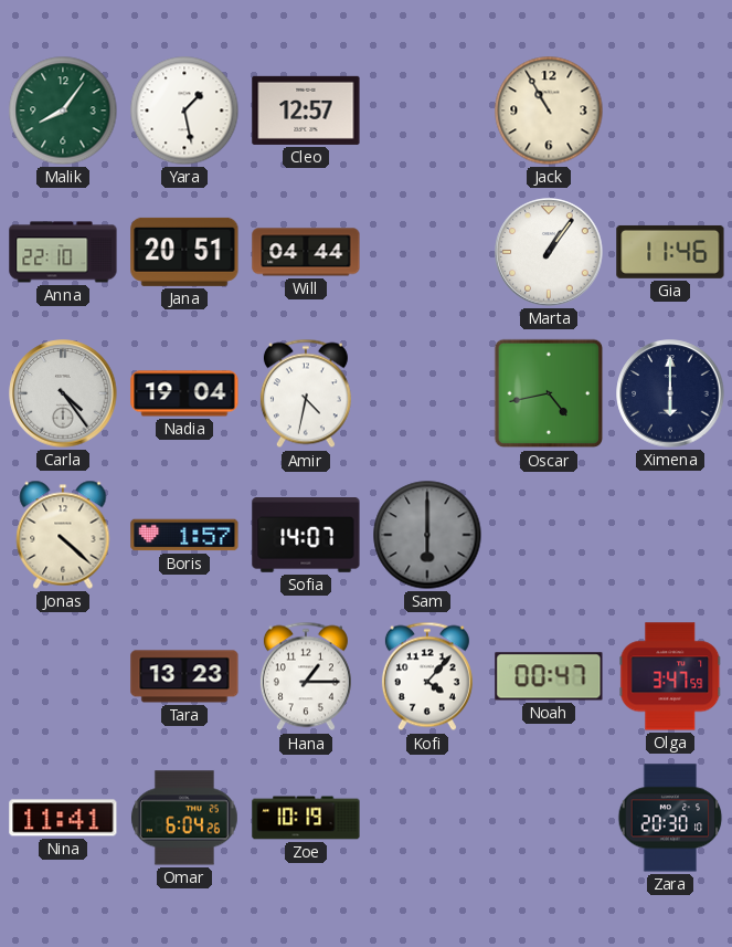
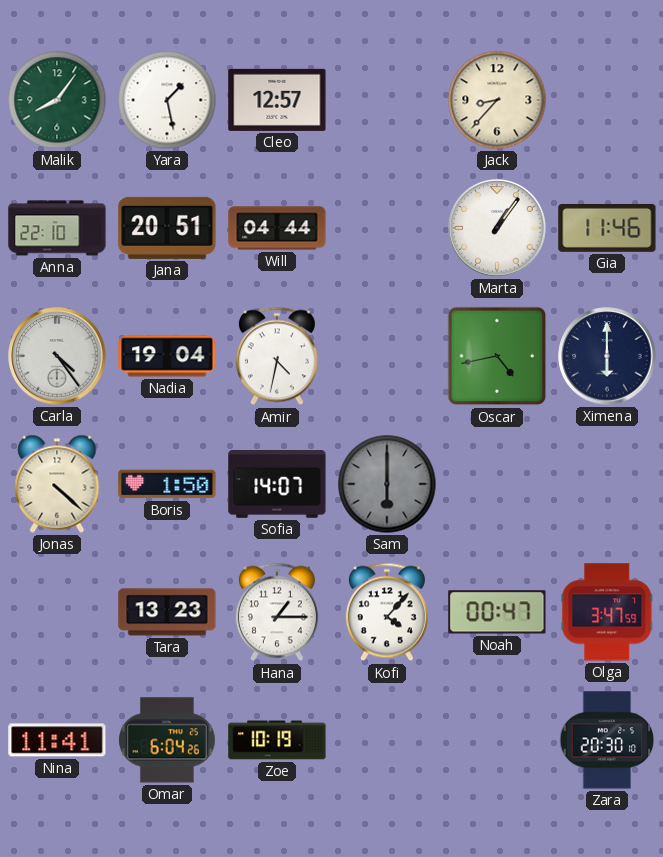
Jack: 10:55 -> 8:37
Boris: 1:57 -> 1:50
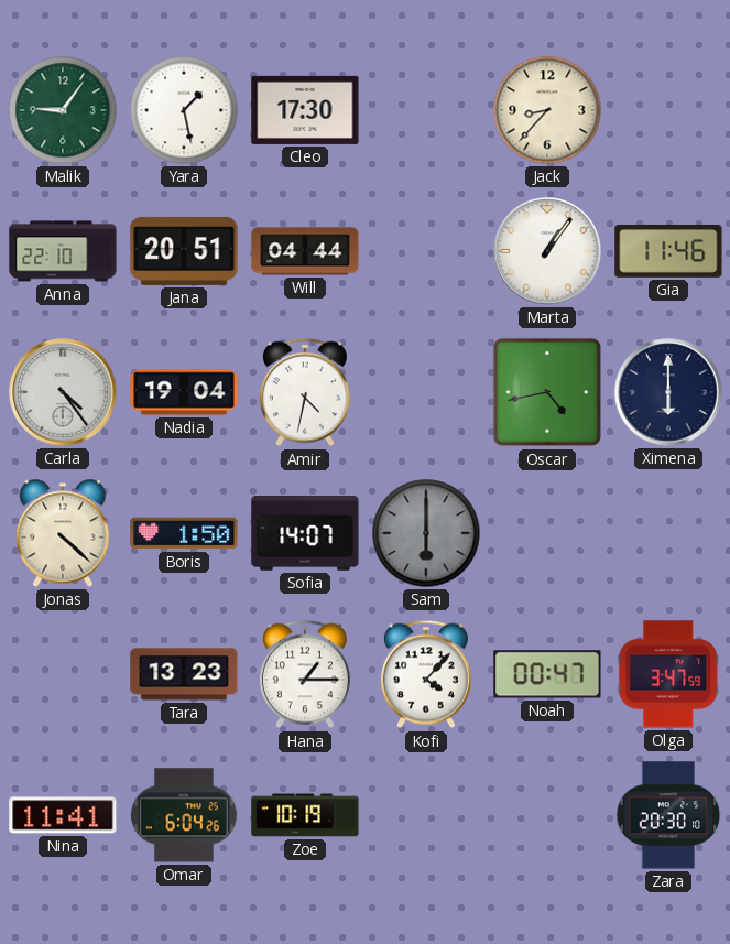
Malik: 8:06 -> 9:06
Cleo: 12:57 -> 17:30
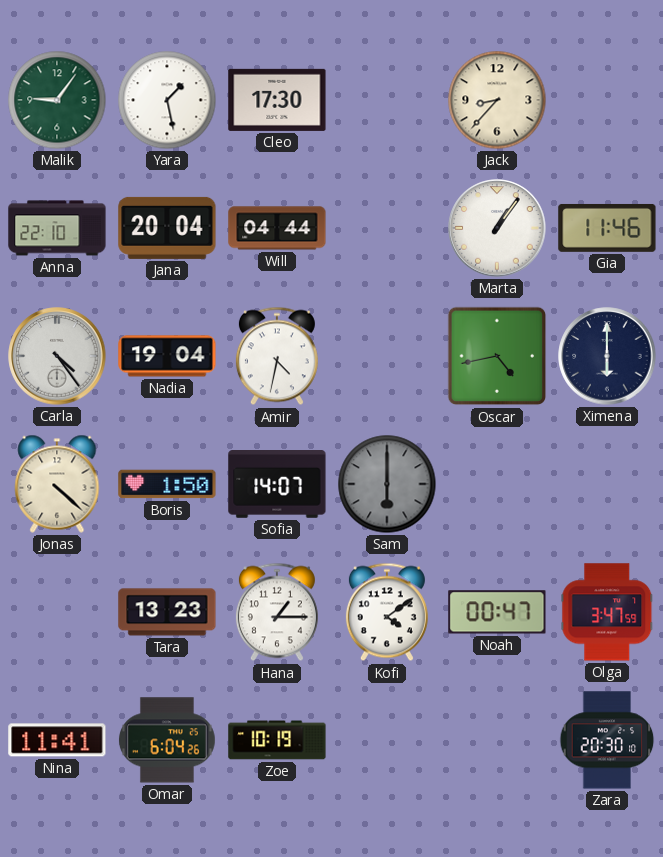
Jana: 20:51 -> 20:04
Kofi: 4:07 -> 4:09
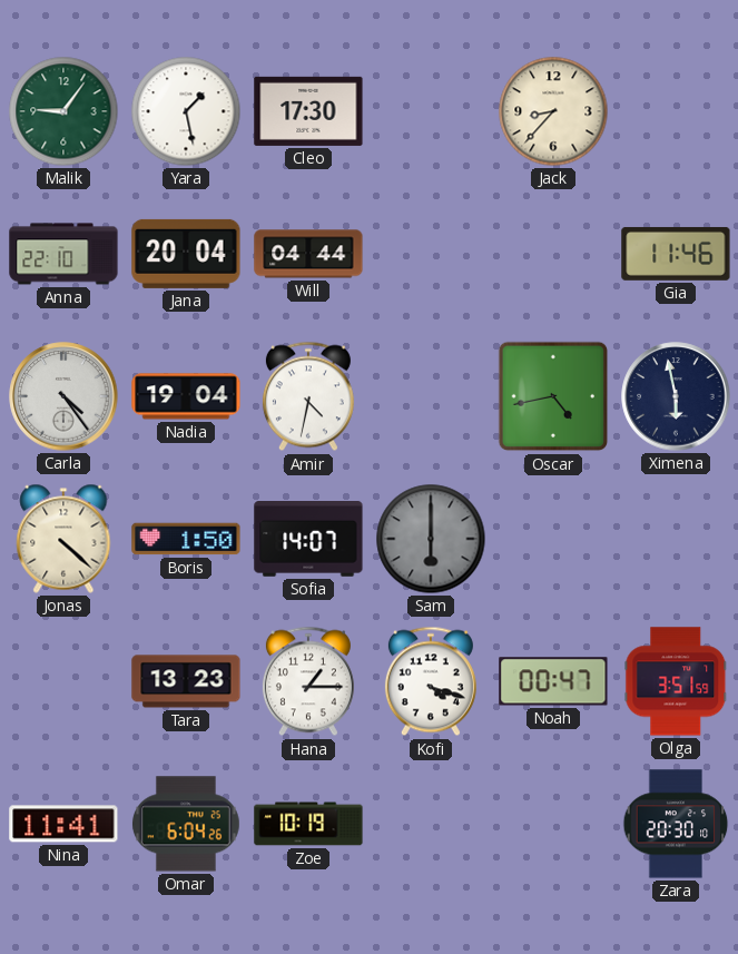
Marta: 1:06 -> none
Ximena: 6:00 -> 5:58
Kofi: 4:09 -> 4:18
Olga: 3:47 -> 3:51
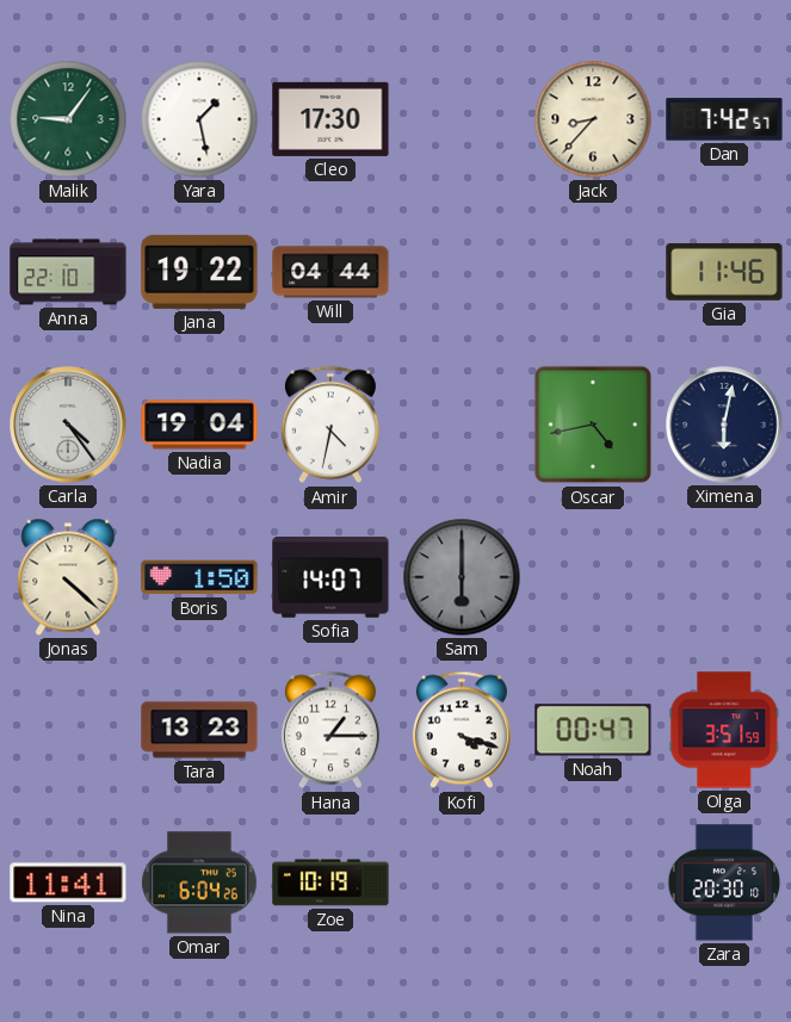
Dan: none -> 7:42
Jana: 20:04 -> 19:22
Ximena: 5:58 -> 6:02
